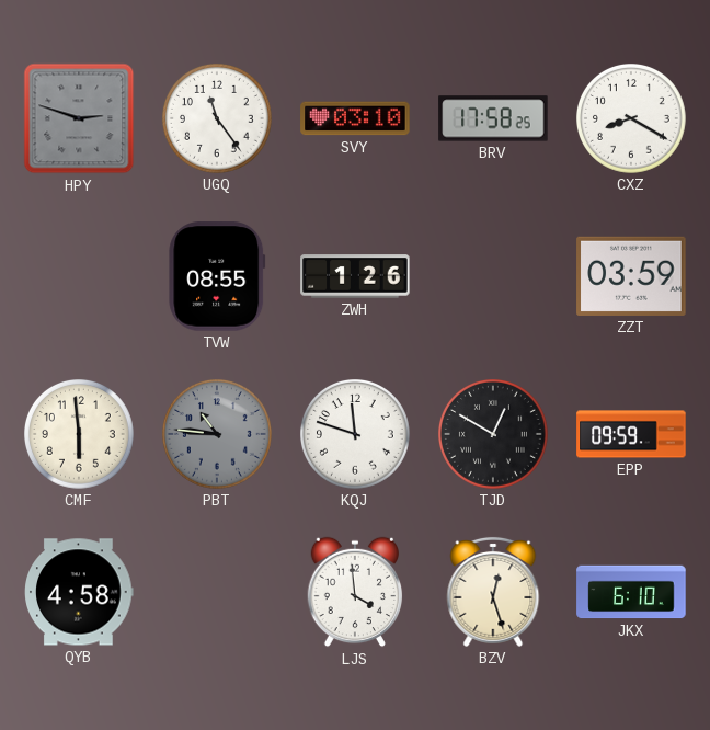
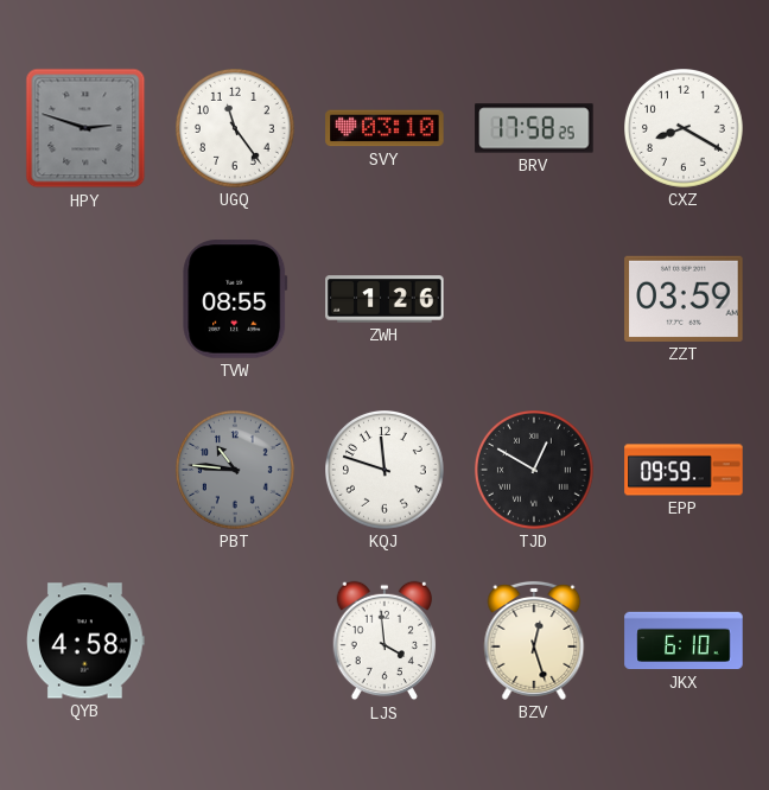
CMF: 5:59 -> none
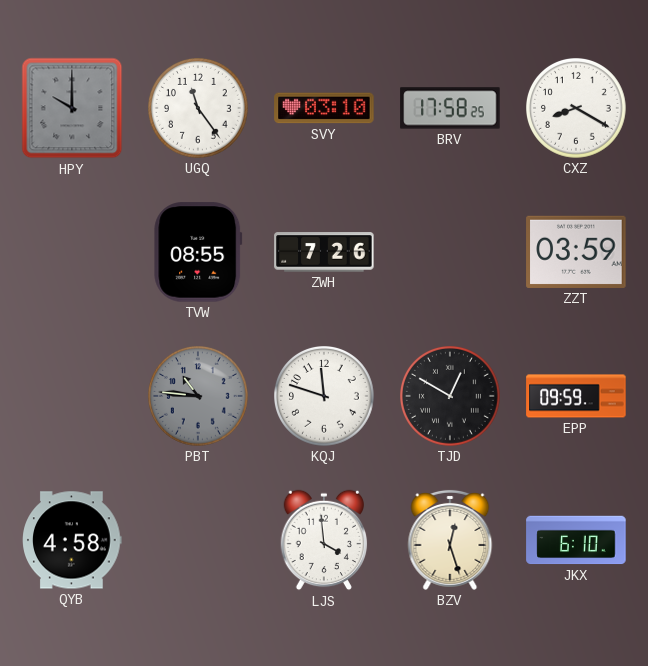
HPY: 2:48 -> 10:00
ZWH: 1:26 -> 7:26
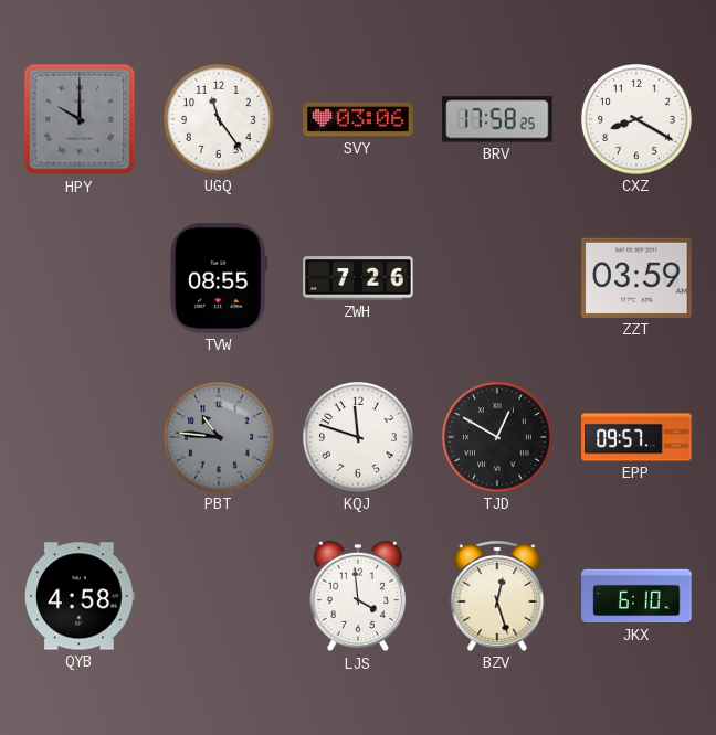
SVY: 03:10 -> 03:06
EPP: 09:59 -> 09:57
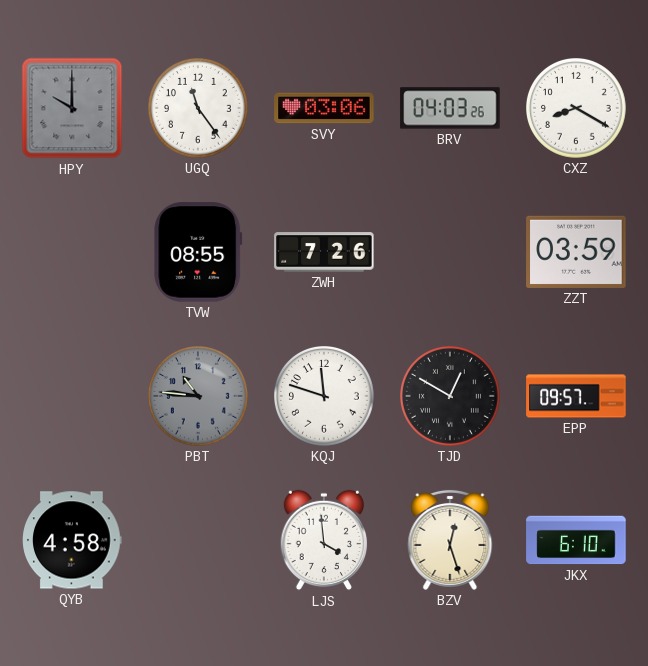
BRV: 17:58 -> 04:03
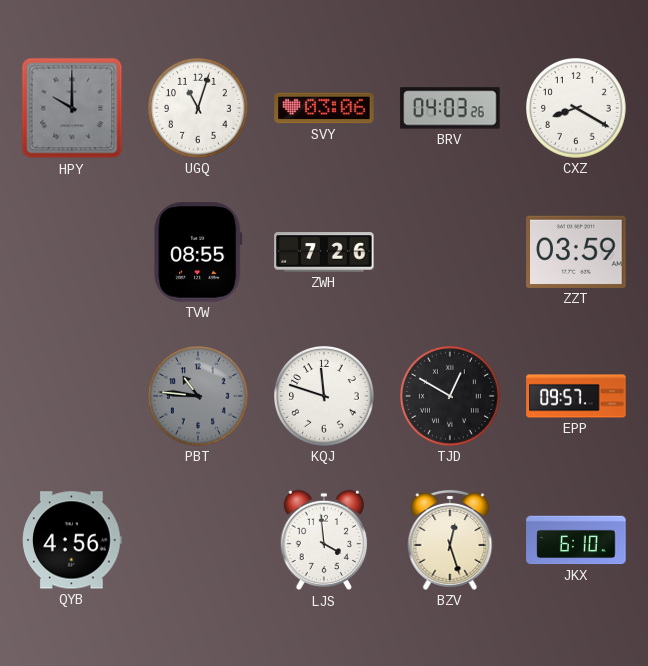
UGQ: 11:24 -> 11:03
QYB: 4:58 -> 4:56
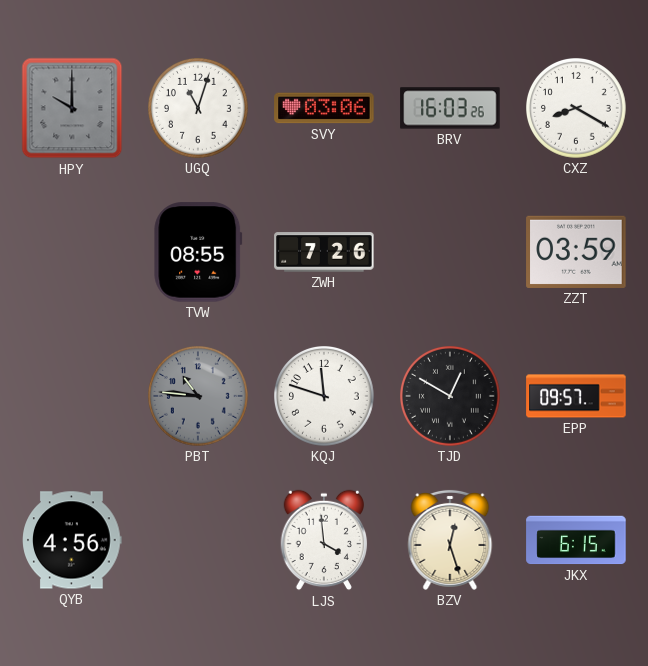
BRV: 04:03 -> 16:03
JKX: 6:10 -> 6:15
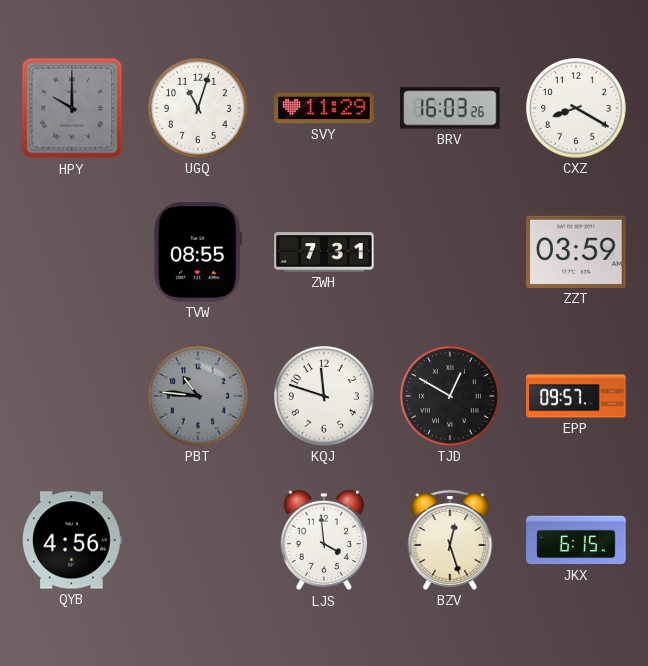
SVY: 03:06 -> 11:29
ZWH: 7:26 -> 7:31
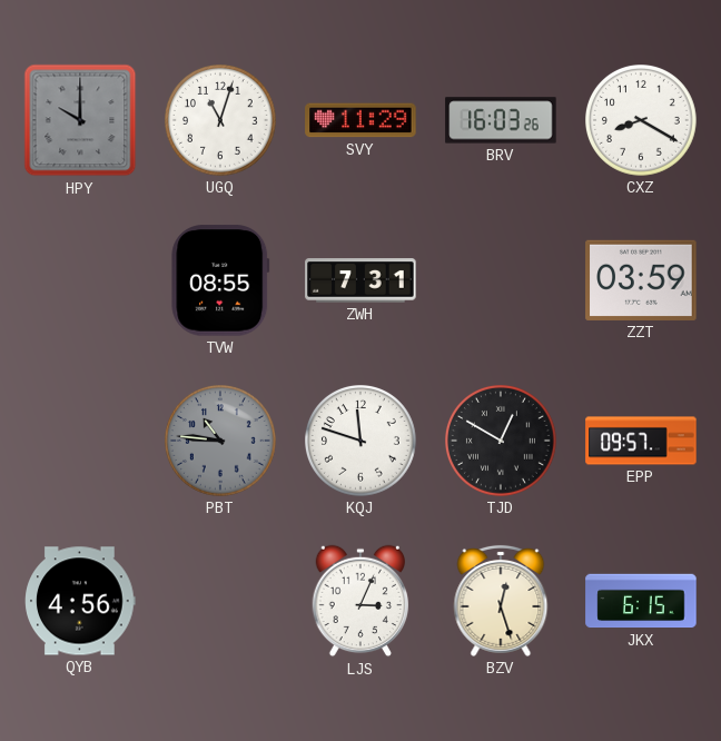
LJS: 3:59 -> 3:04
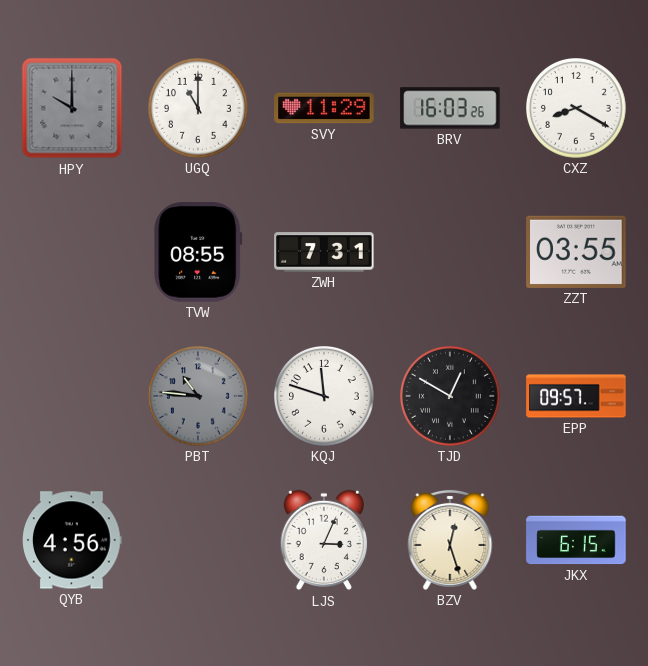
UGQ: 11:03 -> 11:00
ZZT: 03:59 -> 03:55
